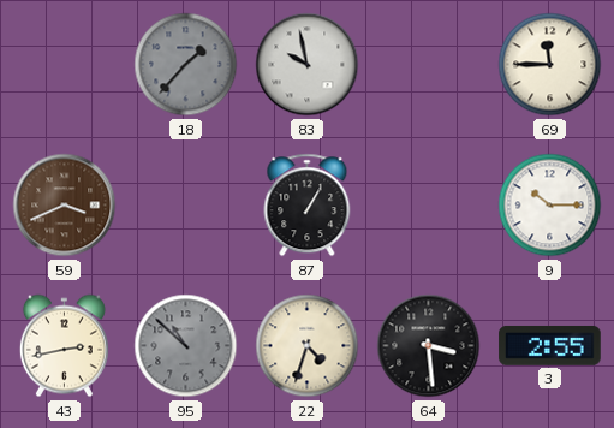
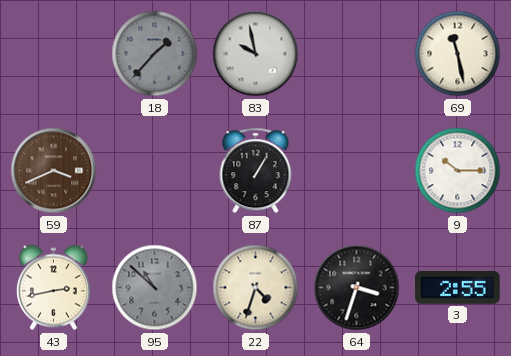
69: 11:45 -> 11:28
64: 3:29 -> 3:33
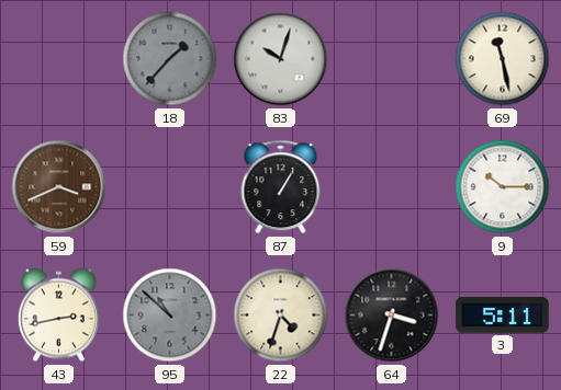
83: 9:58 -> 10:03
3: 2:55 -> 5:11
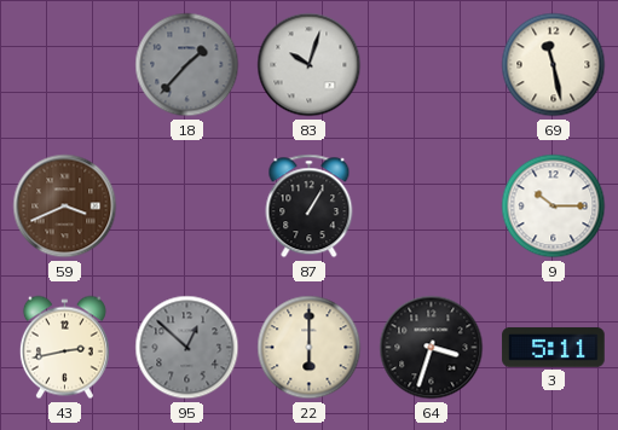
95: 10:52 -> 12:52
22: 4:33 -> 6:00
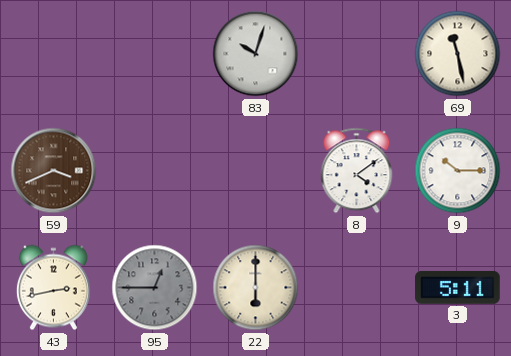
18: 1:37 -> none
87: 1:05 -> none
8: none -> 4:09
95: 12:52 -> 12:45
64: 3:33 -> none
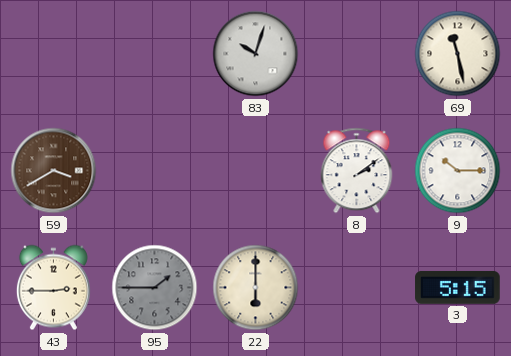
59: 3:41 -> 3:40
8: 4:09 -> 2:09
43: 2:43 -> 2:45
95: 12:45 -> 1:45
3: 5:11 -> 5:15
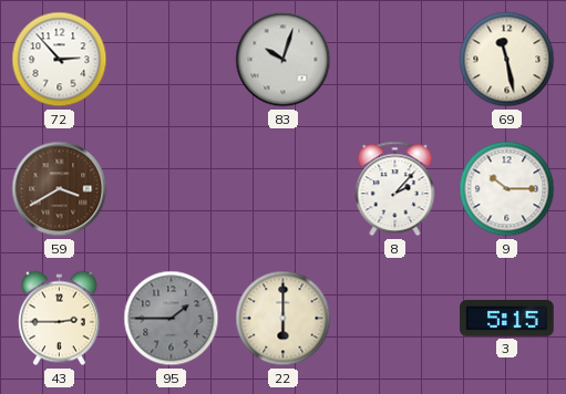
72: none -> 2:53
8: 2:09 -> 2:07
